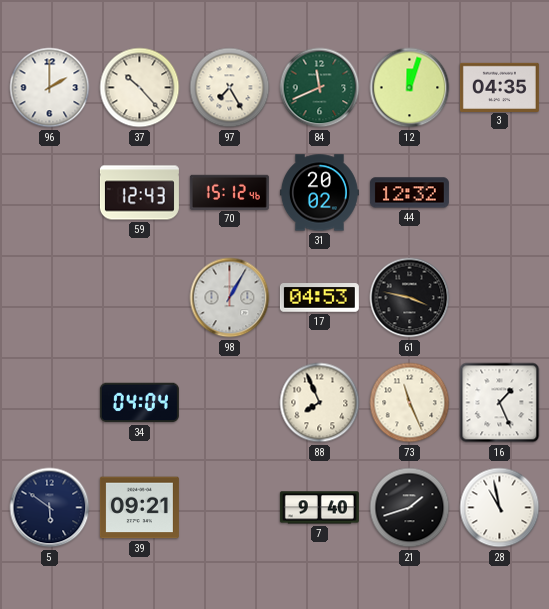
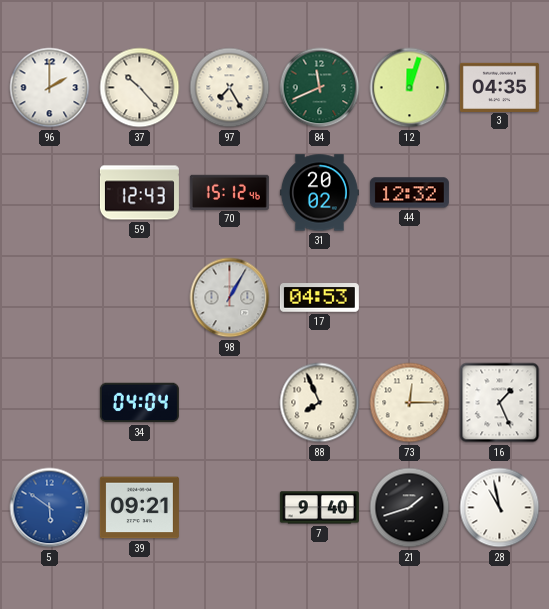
61: 3:47 -> none
73: 11:26 -> 12:15
5 dial: navy -> blue
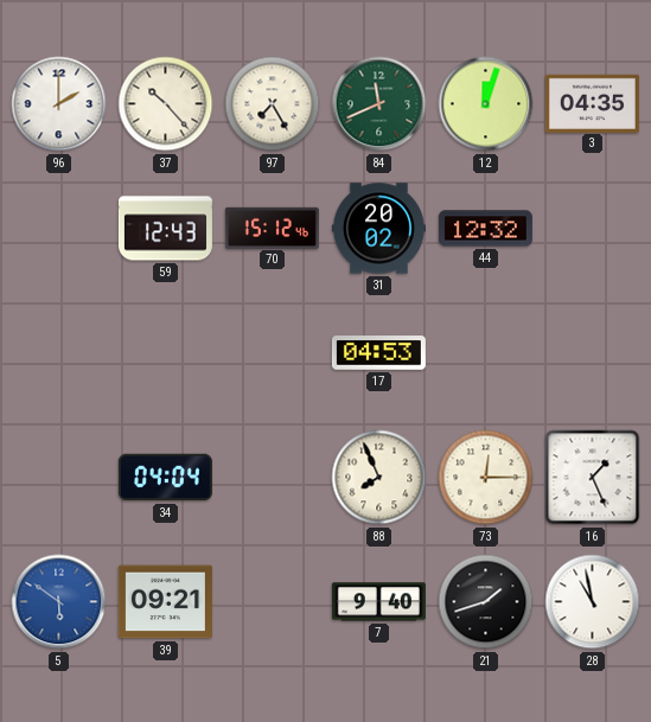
98: 1:05 -> none
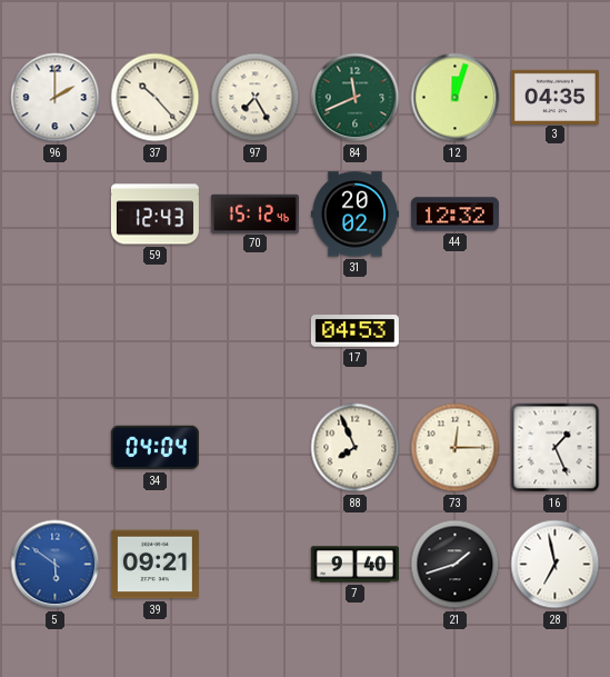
28: 10:58 -> 6:58
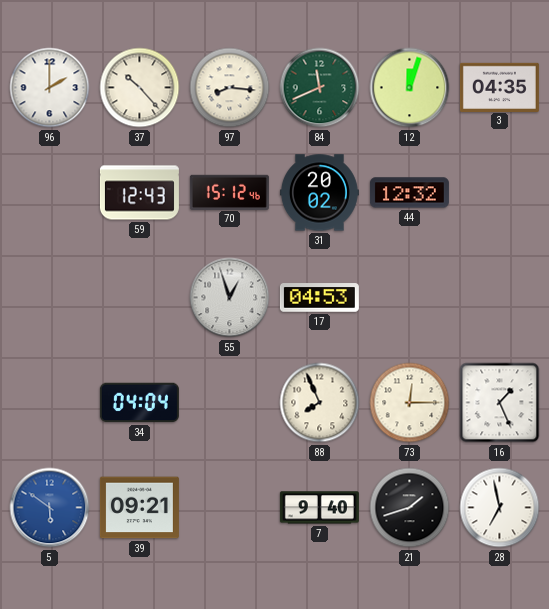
97: 7:25 -> 8:16
55: none -> 12:57
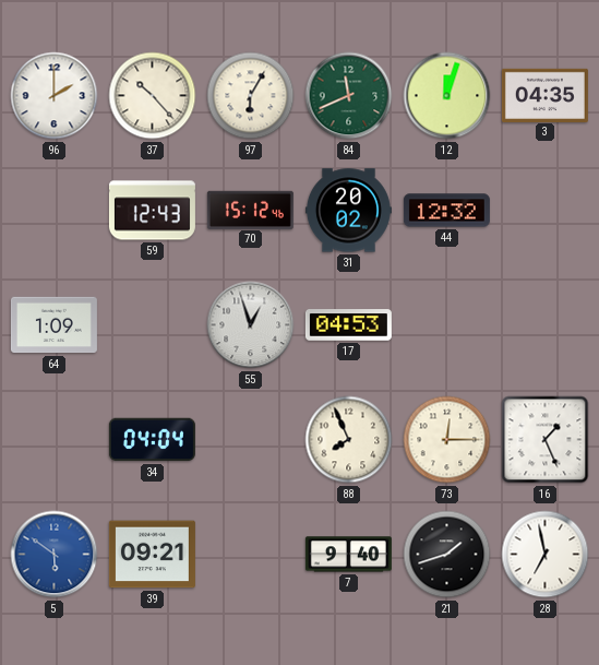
97: 8:16 -> 6:05
64: none -> 1:09
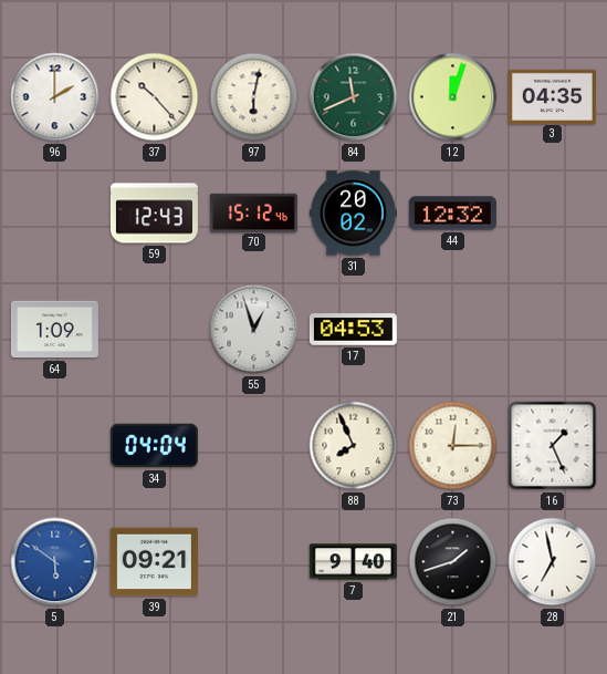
97: 6:05 -> 6:02
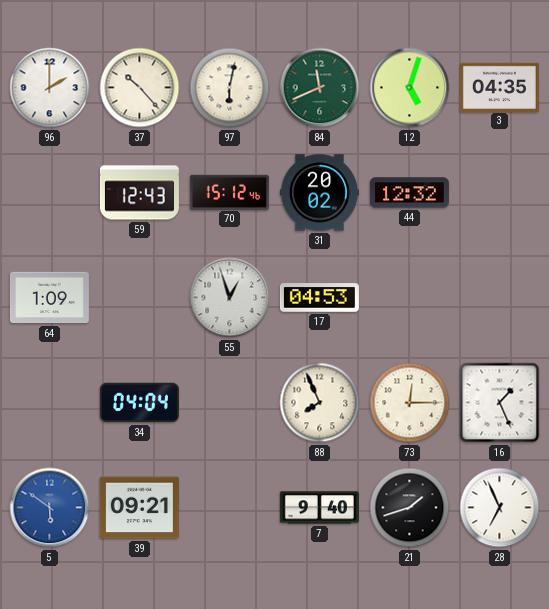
12: 12:03 -> 5:03
28: 6:58 -> 6:56
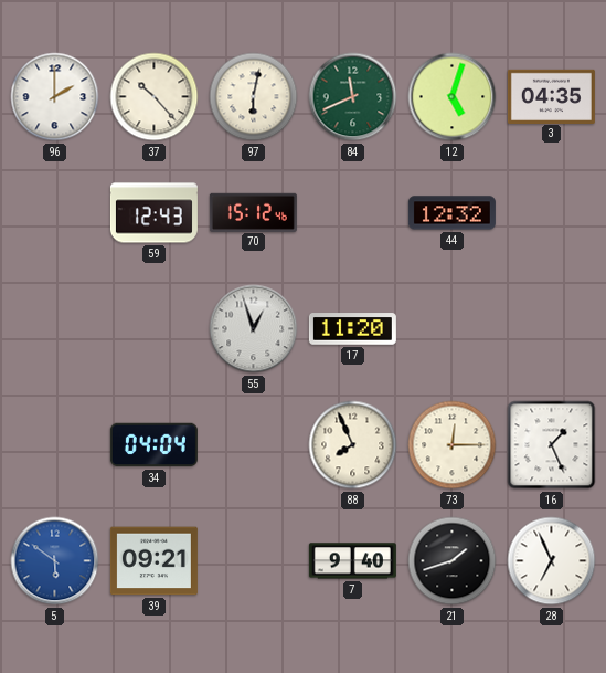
31: 20:02 -> none
64: 1:09 -> none
17: 04:53 -> 11:20
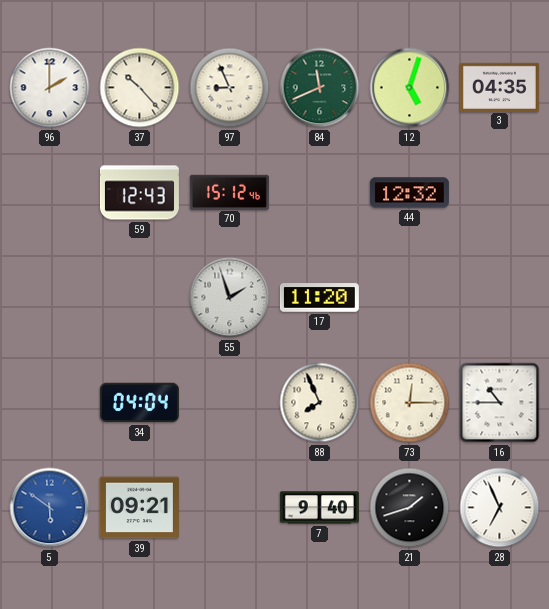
97: 6:02 -> 8:56
55: 12:57 -> 1:57
16: 1:26 -> 10:45
